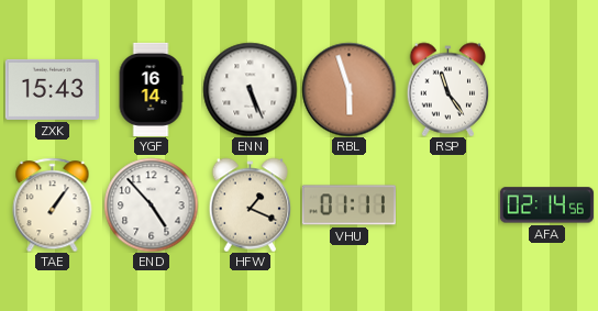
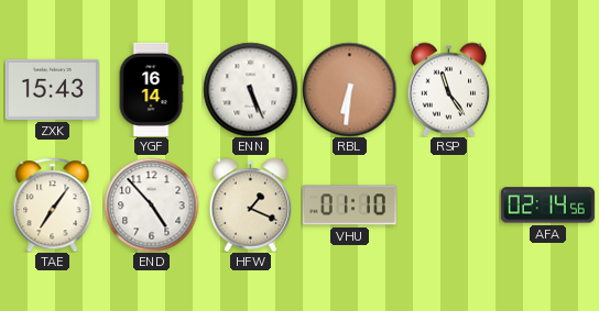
RBL: 5:57 -> 6:31
TAE: 1:06 -> 7:06
VHU: 01:11 -> 01:10
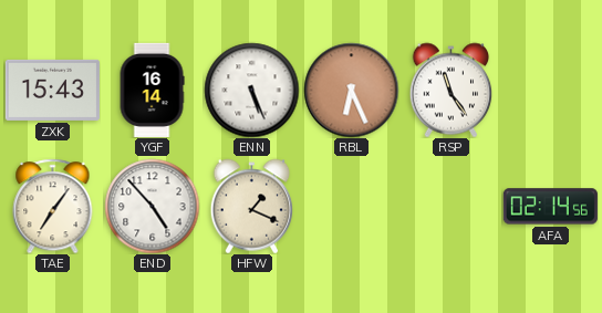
RBL: 6:31 -> 6:26
VHU: 01:10 -> none
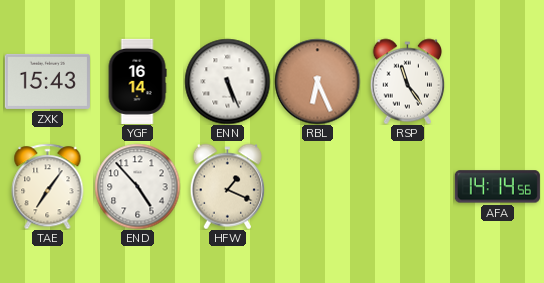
AFA: 02:14 -> 14:14
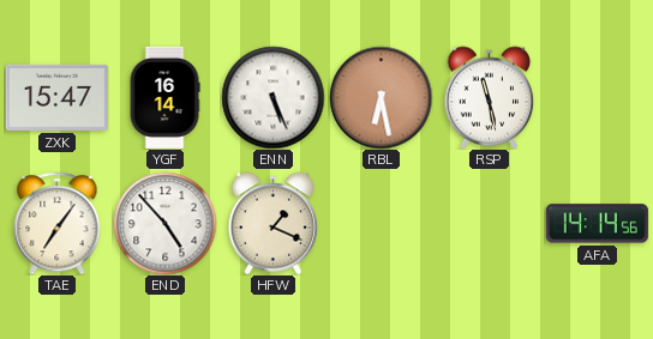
ZXK: 15:43 -> 15:47
RBL: 6:26 -> 6:28
RSP: 11:24 -> 11:28
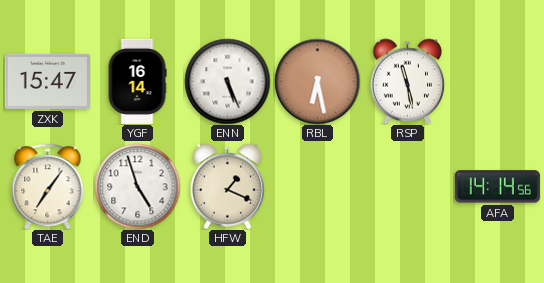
END: 4:53 -> 4:57
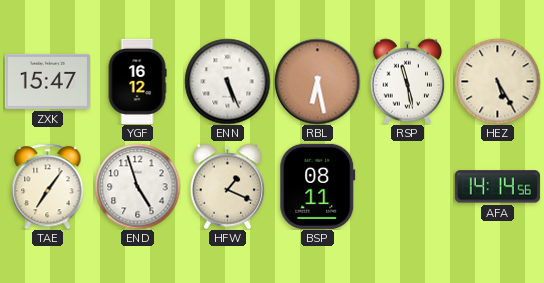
YGF: 16:14 -> 16:12
HEZ: none -> 5:25
BSP: none -> 08:11
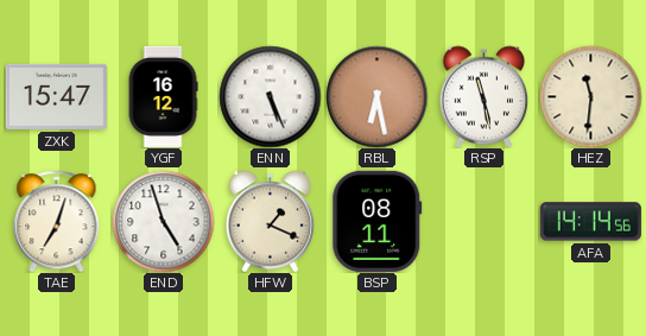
HEZ: 5:25 -> 11:31
TAE: 7:06 -> 7:03
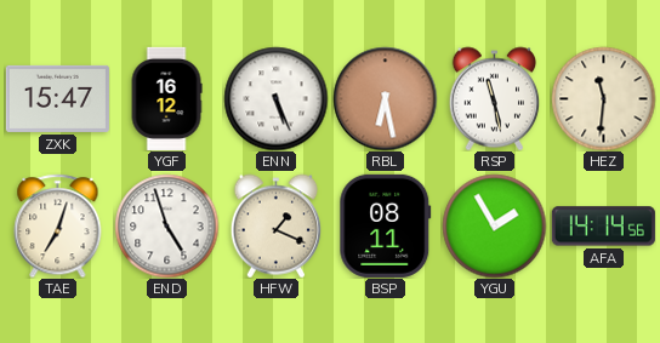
YGU: none -> 1:55
